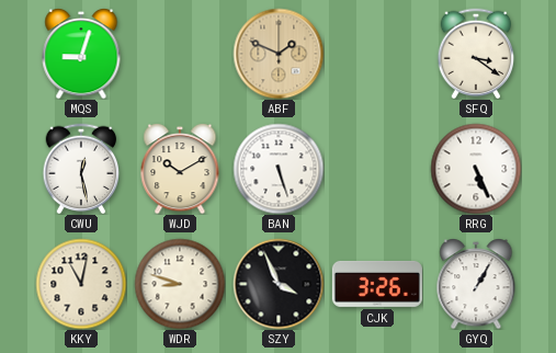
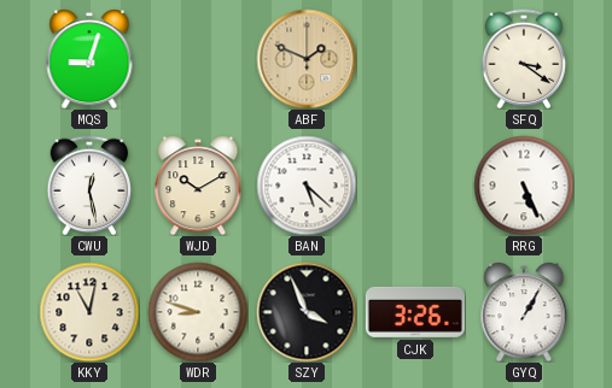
BAN: 5:27 -> 5:22
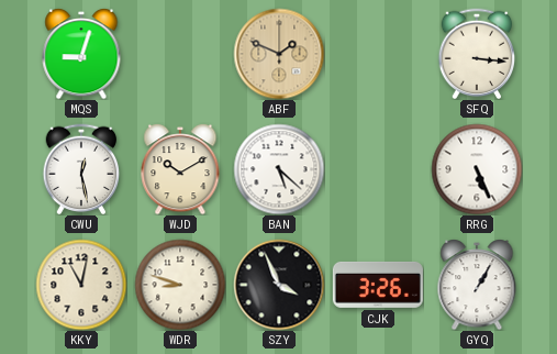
SFQ: 3:21 -> 3:16
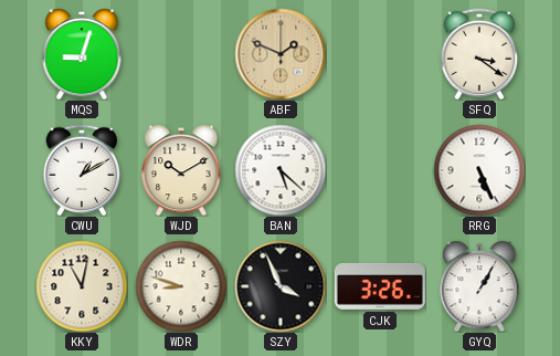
SFQ: 3:16 -> 3:21
CWU: 12:28 -> 1:10
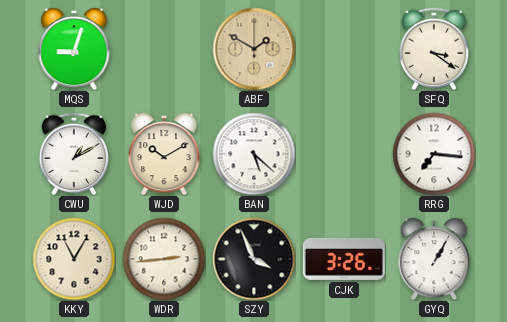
ABF: 1:49 -> 1:50
RRG: 5:26 -> 7:16
KKY: 11:02 -> 11:05
WDR: 8:48 -> 2:44
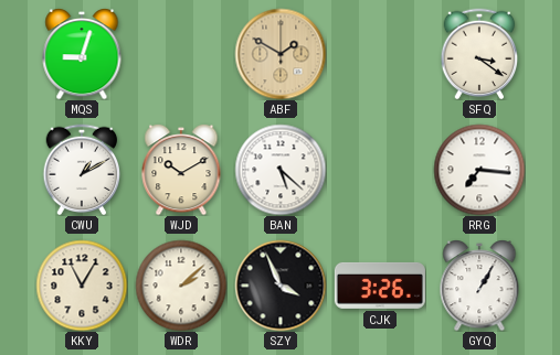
WDR: 2:44 -> 2:08
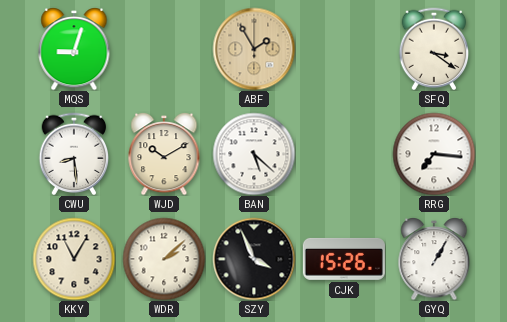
ABF: 1:50 -> 1:55
CWU: 1:10 -> 8:29
CJK: 3:26 -> 15:26
